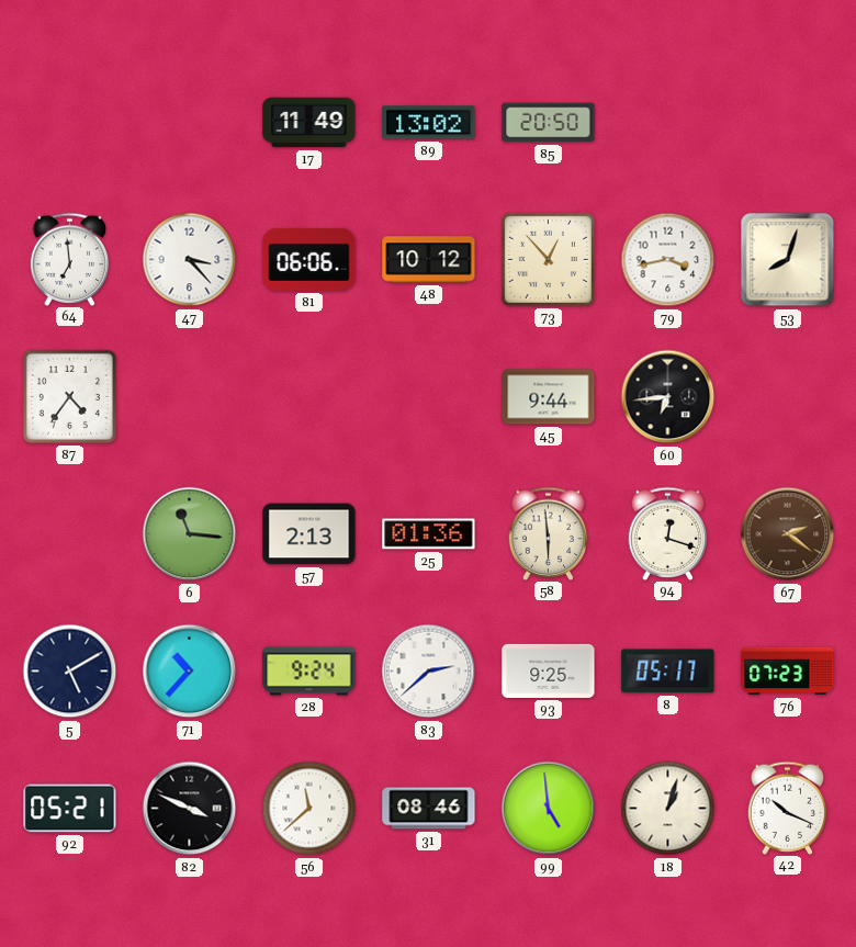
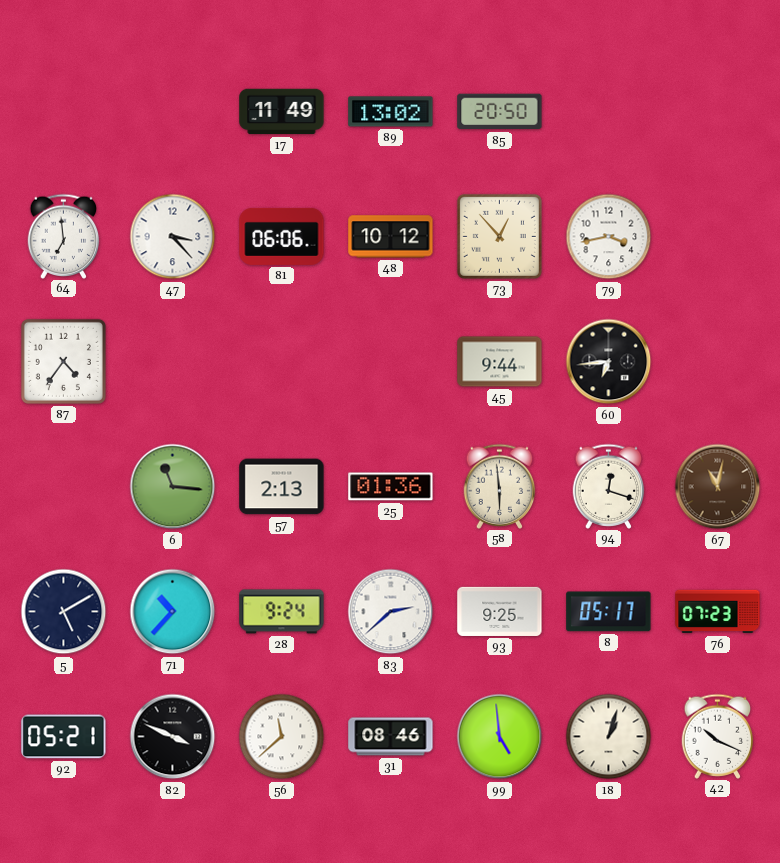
53: 8:03 -> none
67: 2:21 -> 11:02
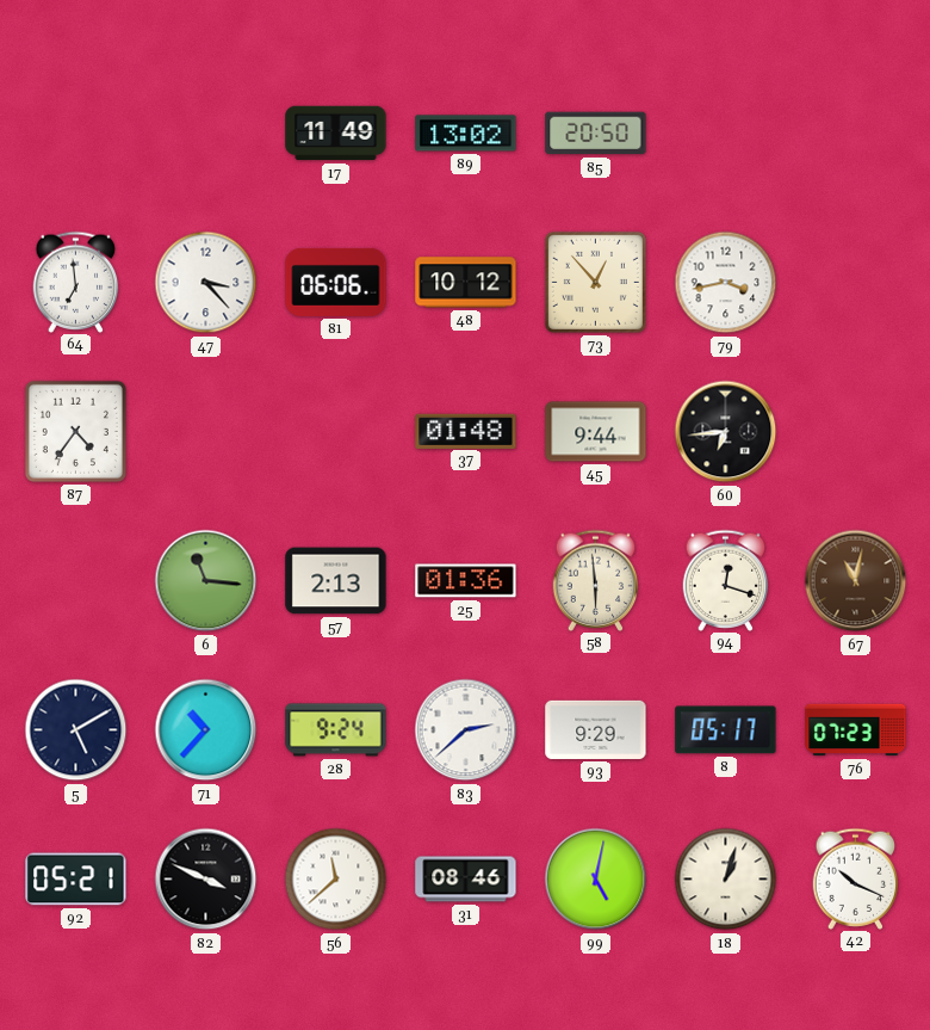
37: none -> 01:48
93: 9:25 -> 9:29
99: 4:59 -> 5:02
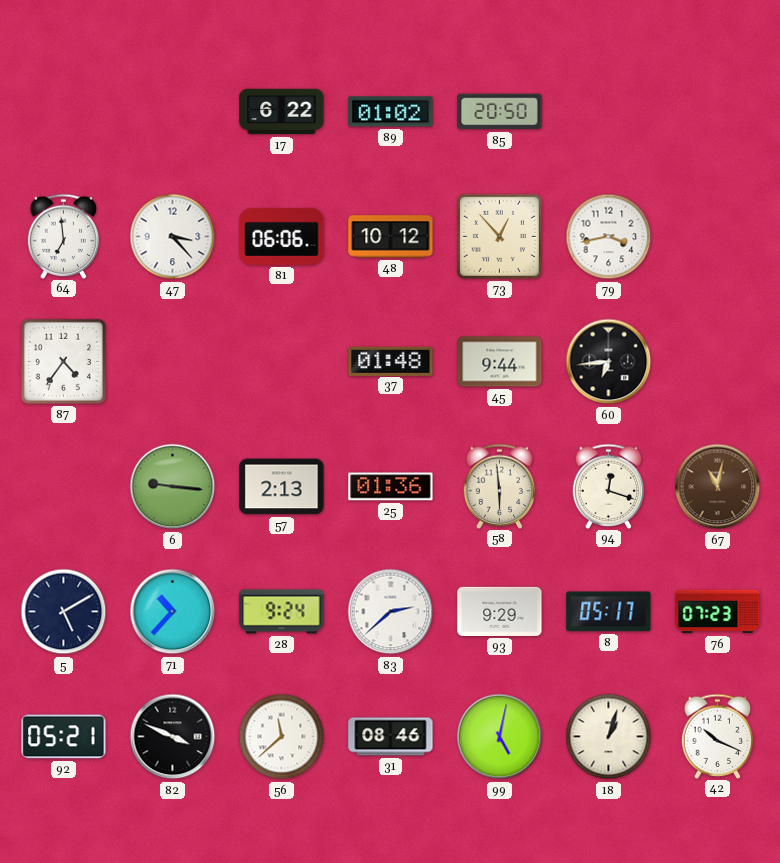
17: 11:49 -> 6:22
89: 13:02 -> 01:02
6: 11:16 -> 9:16
